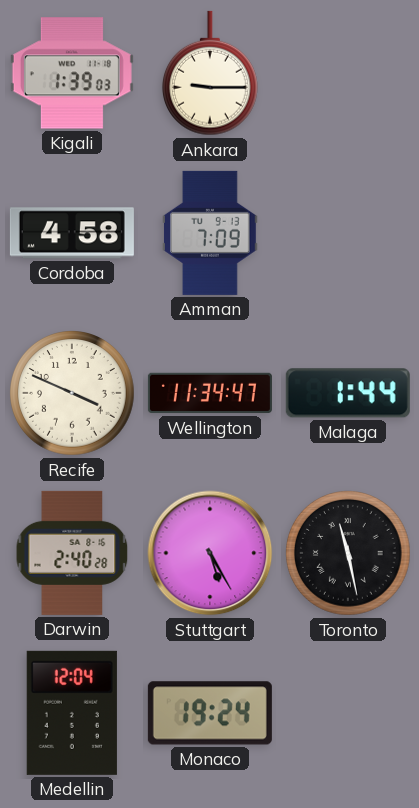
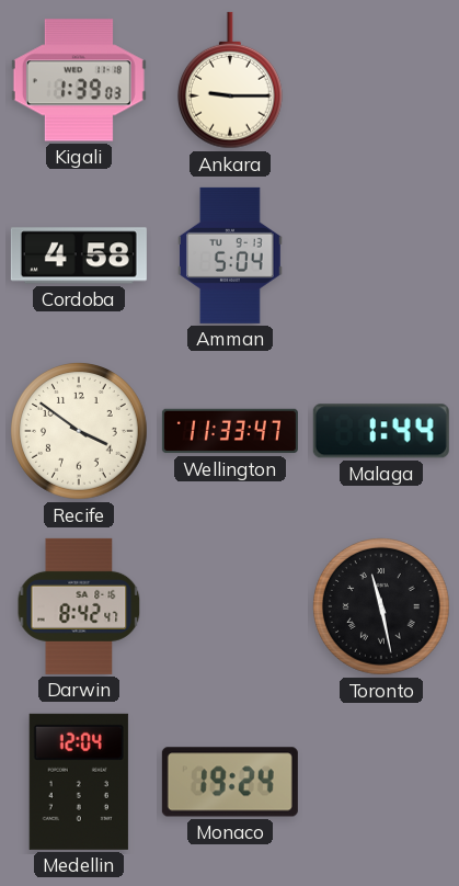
Amman: 7:09 -> 5:04
Recife: 3:49 -> 3:51
Wellington: 11:34 -> 11:33
Darwin: 2:40 -> 8:42
Stuttgart: 5:25 -> none
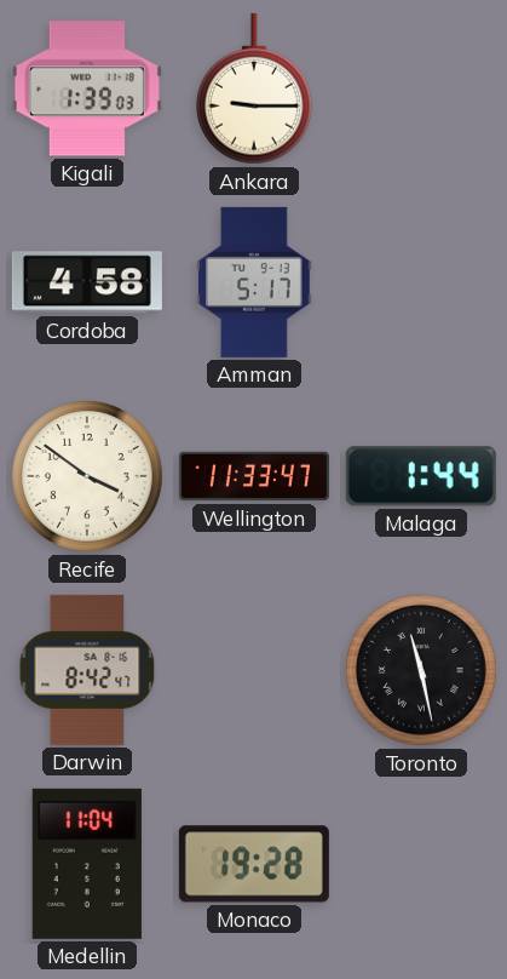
Amman: 5:04 -> 5:17
Medellin: 12:04 -> 11:04
Monaco: 19:24 -> 19:28
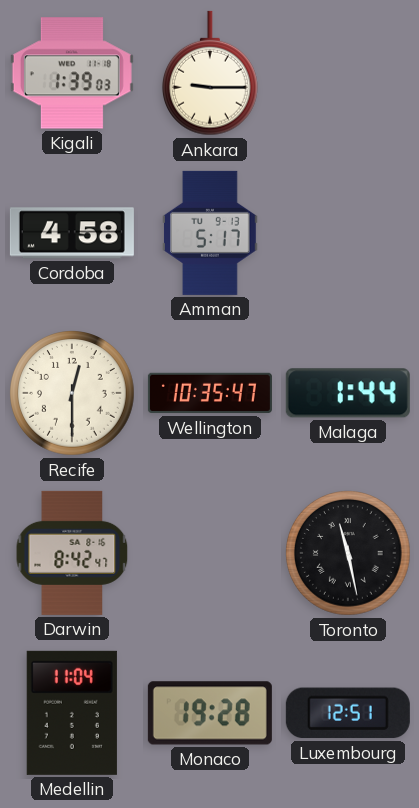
Recife: 3:51 -> 12:30
Wellington: 11:33 -> 10:35
Luxembourg: none -> 12:51
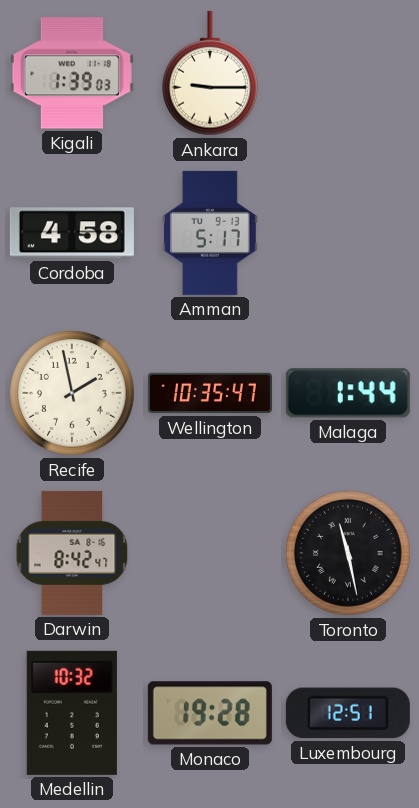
Recife: 12:30 -> 1:58
Medellin: 11:04 -> 10:32
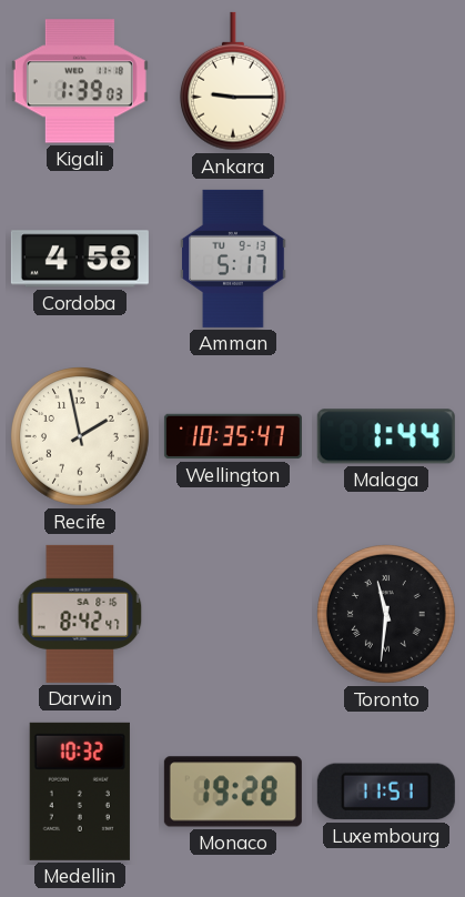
Toronto: 11:28 -> 11:31
Luxembourg: 12:51 -> 11:51
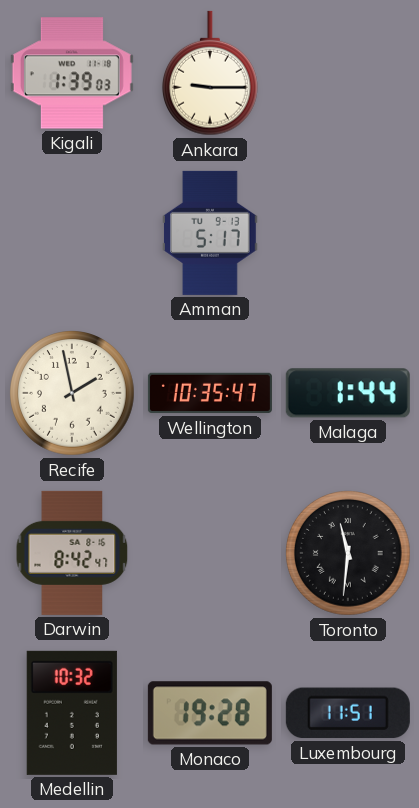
Cordoba: 4:58 -> none
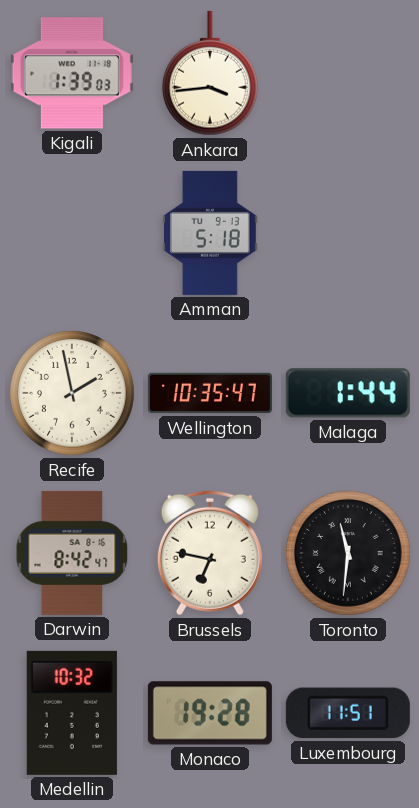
Ankara: 9:15 -> 3:44
Amman: 5:17 -> 5:18
Brussels: none -> 6:47
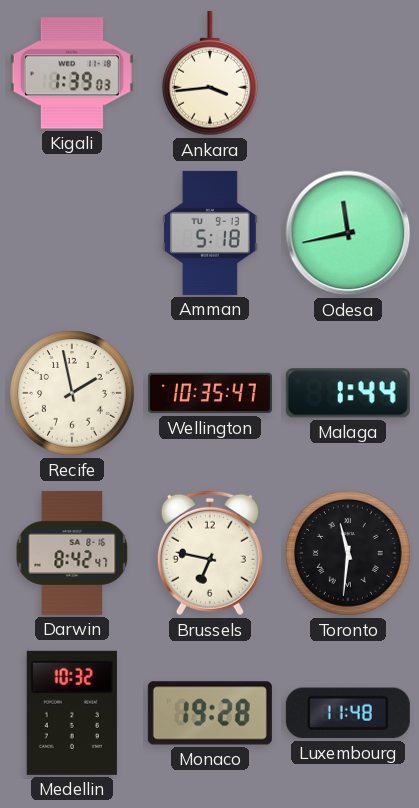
Odesa: none -> 11:43
Luxembourg: 11:51 -> 11:48
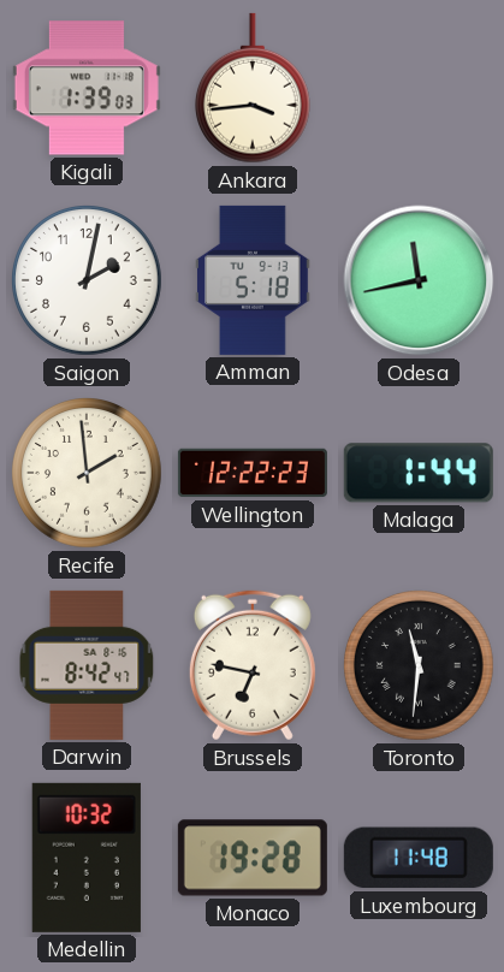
Saigon: none -> 2:02
Recife: 1:58 -> 1:59
Wellington: 10:35 -> 12:22
